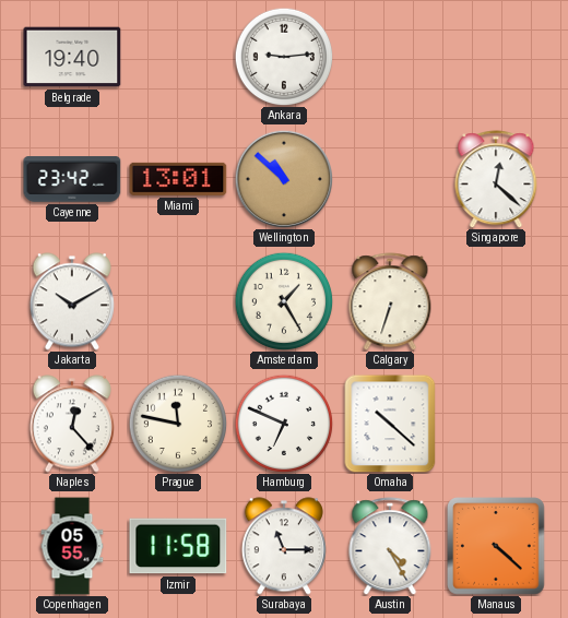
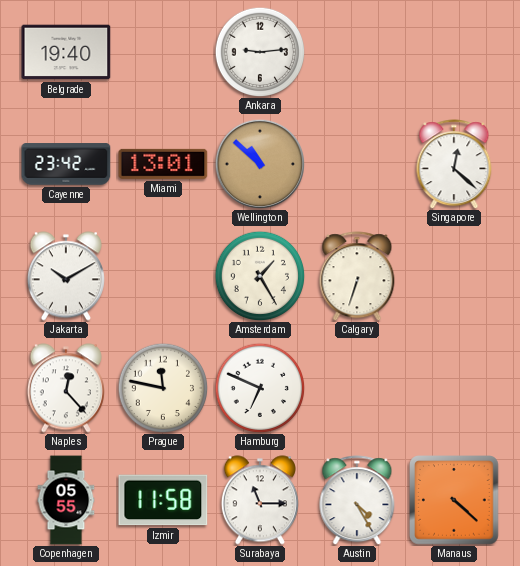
Omaha: 10:22 -> none
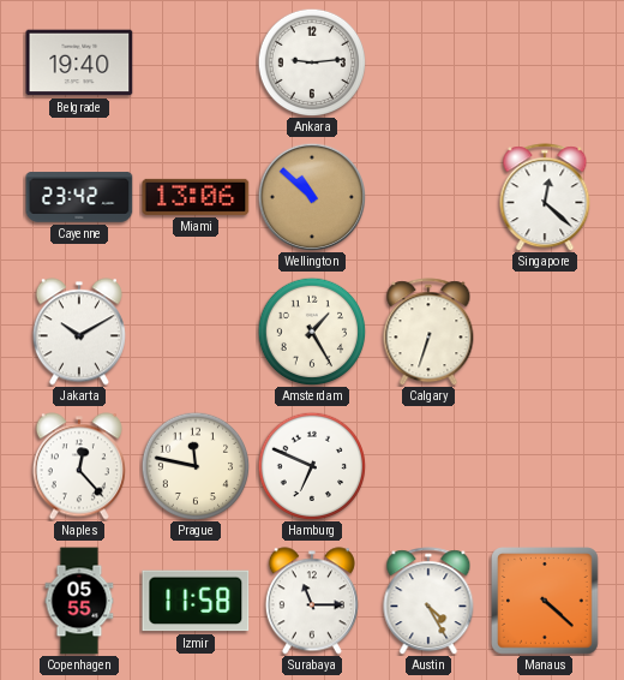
Miami: 13:01 -> 13:06
